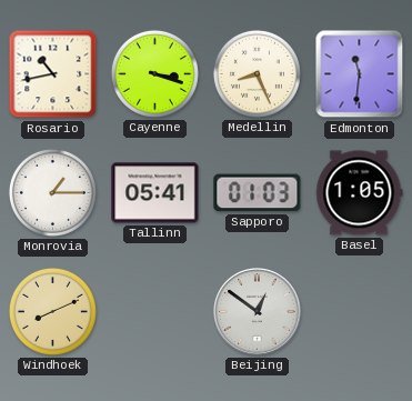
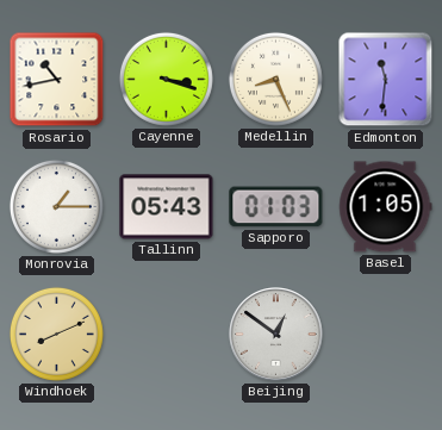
Tallinn: 05:41 -> 05:43
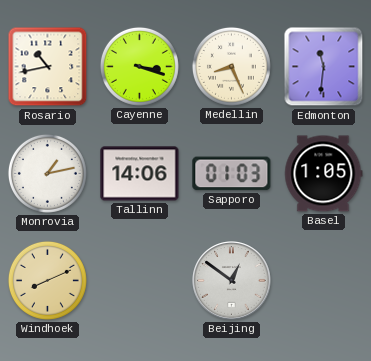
Monrovia: 1:15 -> 1:13
Tallinn: 05:43 -> 14:06
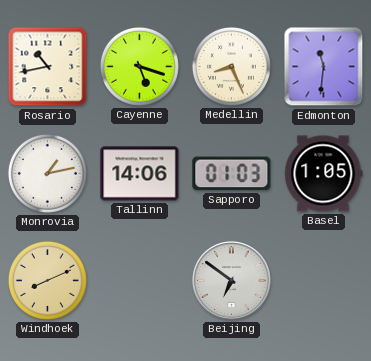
Cayenne: 3:18 -> 5:18
Beijing: 12:51 -> 6:51
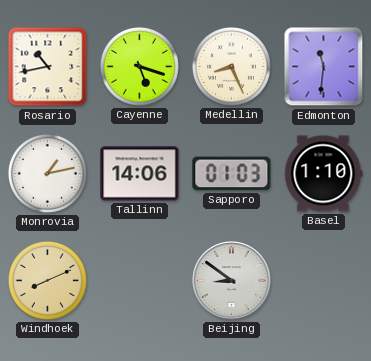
Basel: 1:05 -> 1:10
Beijing: 6:51 -> 8:51
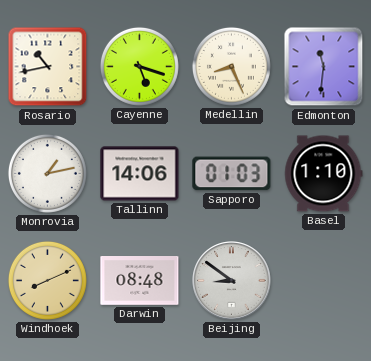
Darwin: none -> 08:48
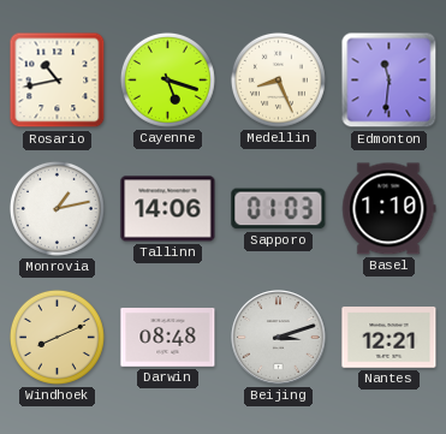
Beijing: 8:51 -> 3:12
Nantes: none -> 12:21
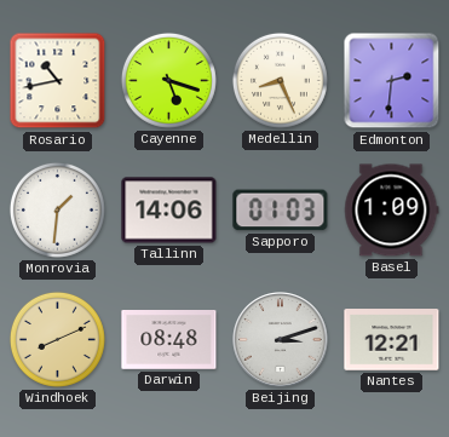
Edmonton: 11:31 -> 2:31
Monrovia: 1:13 -> 1:31
Basel: 1:10 -> 1:09
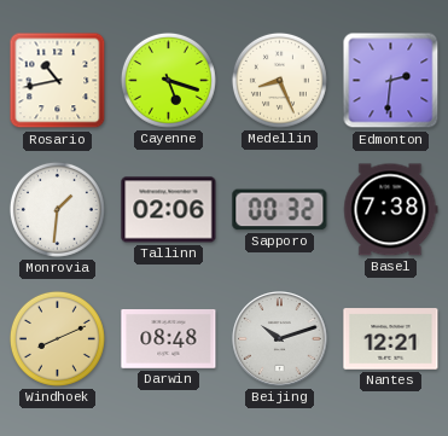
Tallinn: 14:06 -> 02:06
Sapporo: 01:03 -> 00:32
Basel: 1:09 -> 7:38
Beijing: 3:12 -> 10:12
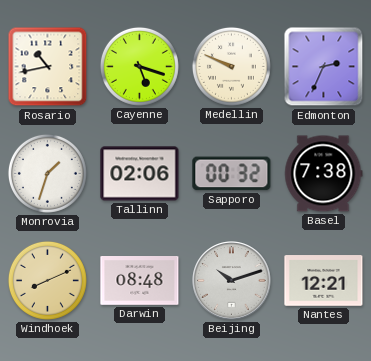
Medellin: 8:26 -> 9:49
Edmonton: 2:31 -> 2:34
Monrovia: 1:31 -> 1:33
